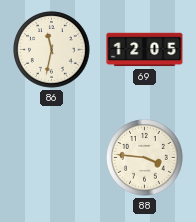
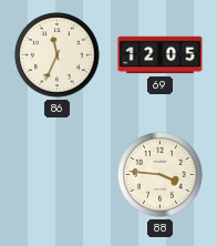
86: 11:32 -> 11:34
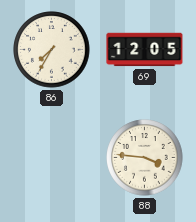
86: 11:34 -> 7:35
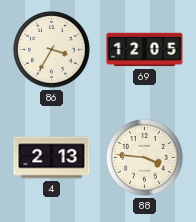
86: 7:35 -> 3:35
4: none -> 2:13
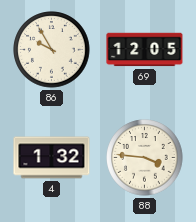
86: 3:35 -> 9:55
4: 2:13 -> 1:32
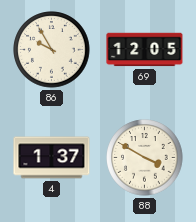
4: 1:32 -> 1:37
88: 3:46 -> 3:50
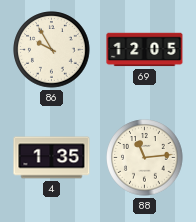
4: 1:37 -> 1:35
88: 3:50 -> 11:14
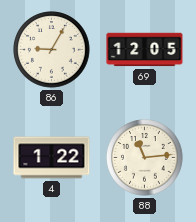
86: 9:55 -> 9:05
4: 1:35 -> 1:22
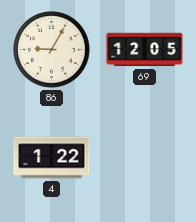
88: 11:14 -> none
